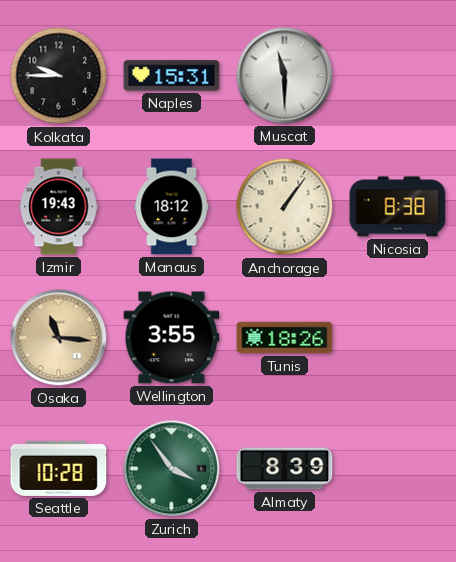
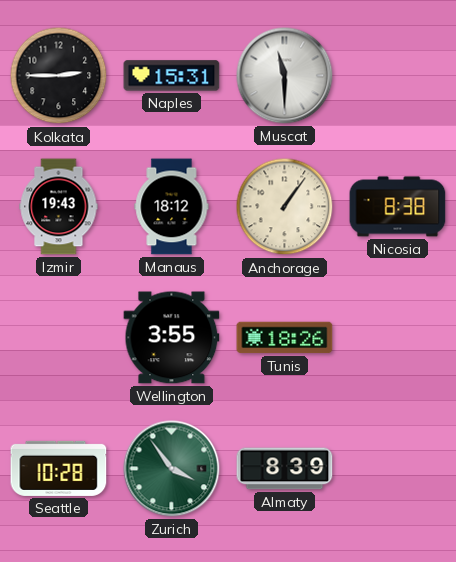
Kolkata: 9:45 -> 2:45
Osaka: 11:16 -> none
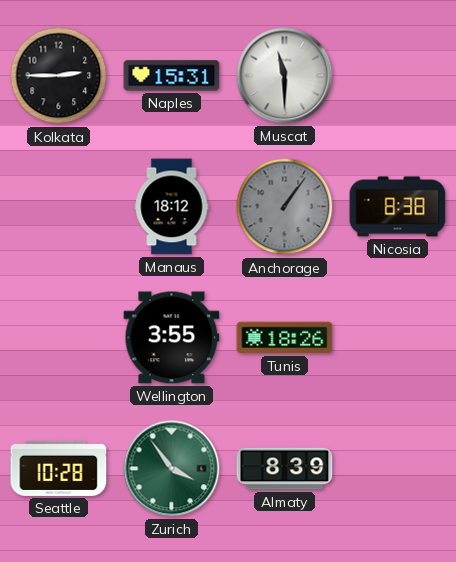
Izmir: 19:43 -> none
Anchorage dial: cream -> grey
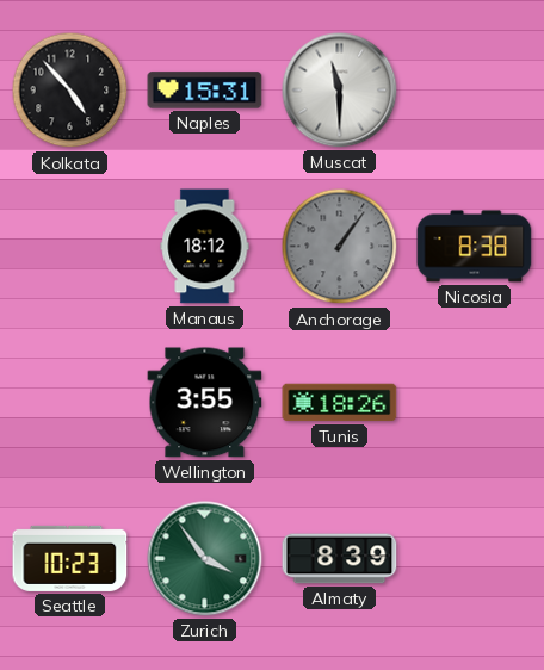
Kolkata: 2:45 -> 4:53
Seattle: 10:28 -> 10:23
